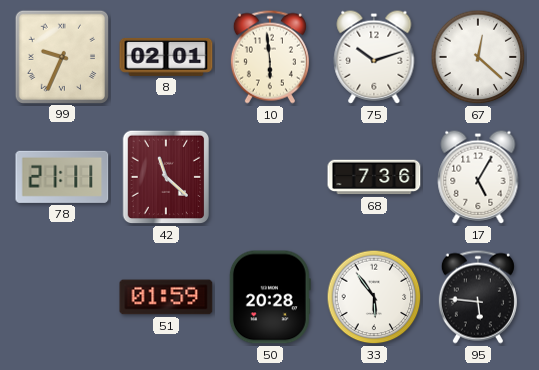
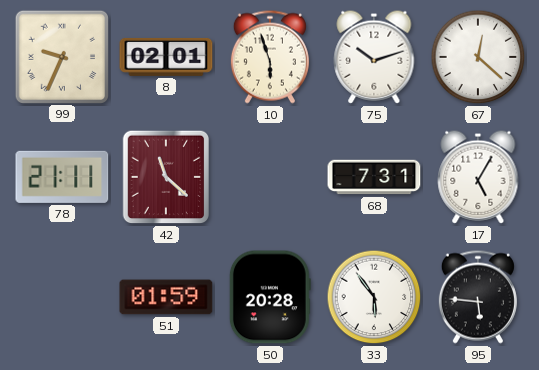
10: 5:59 -> 5:57
68: 7:36 -> 7:31
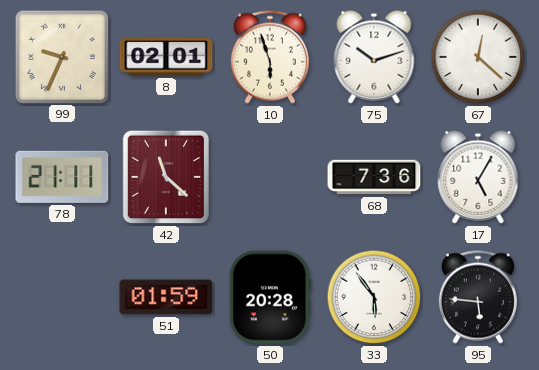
68: 7:31 -> 7:36
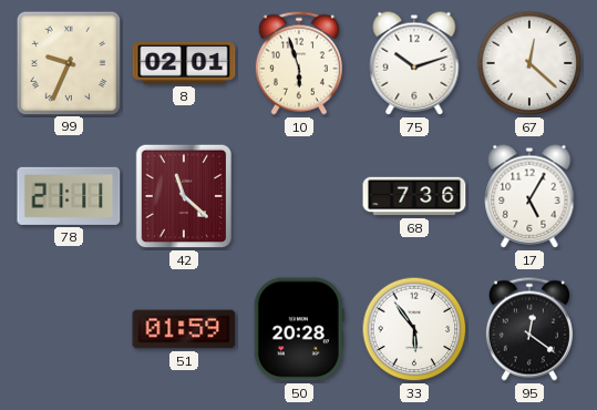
95: 5:46 -> 12:21
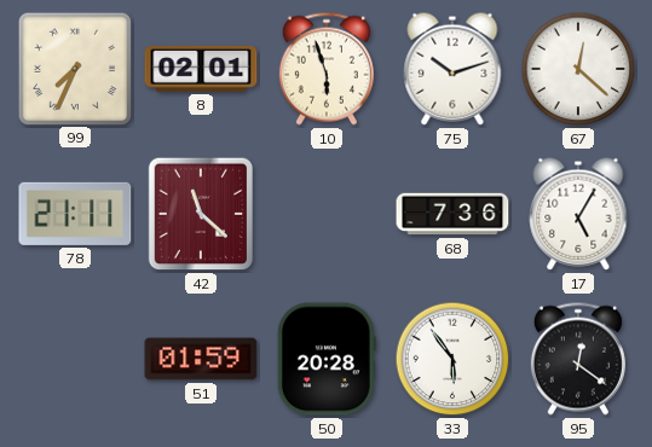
99: 9:34 -> 7:34
